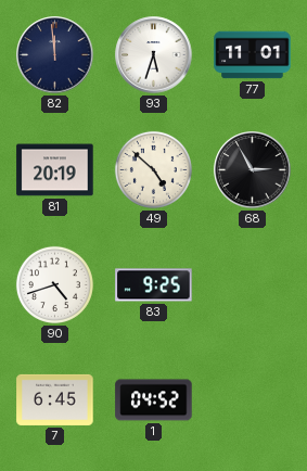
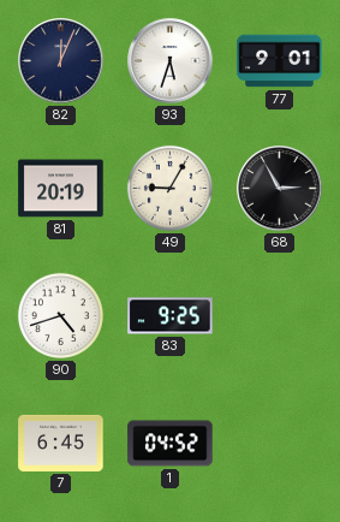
82: 11:59 -> 12:04
77: 11:01 -> 9:01
49: 4:52 -> 9:05
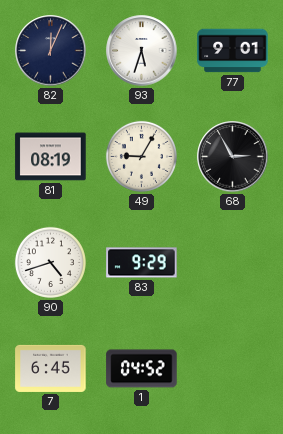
81: 20:19 -> 08:19
83: 9:25 -> 9:29
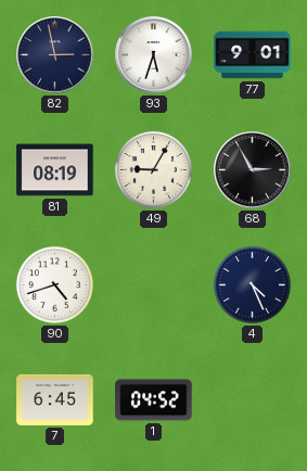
82: 12:04 -> 2:58
83: 9:29 -> none
4: none -> 4:26
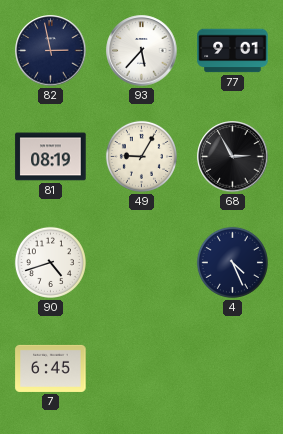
93: 5:33 -> 5:37
1: 04:52 -> none
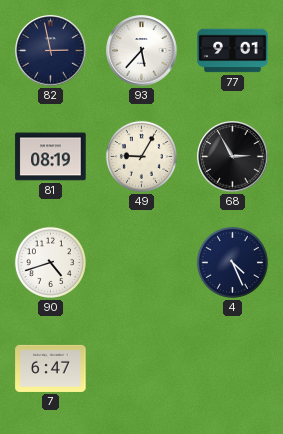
7: 6:45 -> 6:47
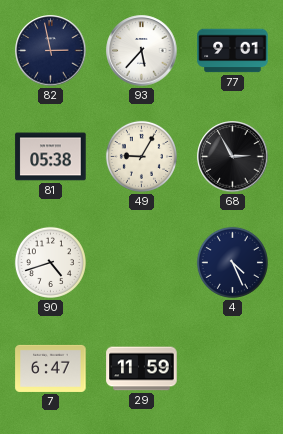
81: 08:19 -> 05:38
29: none -> 11:59
